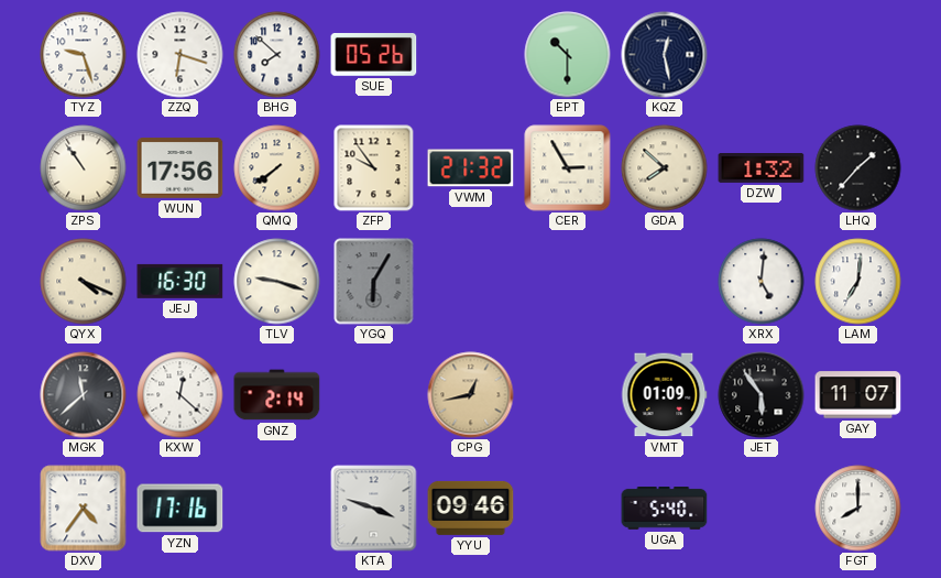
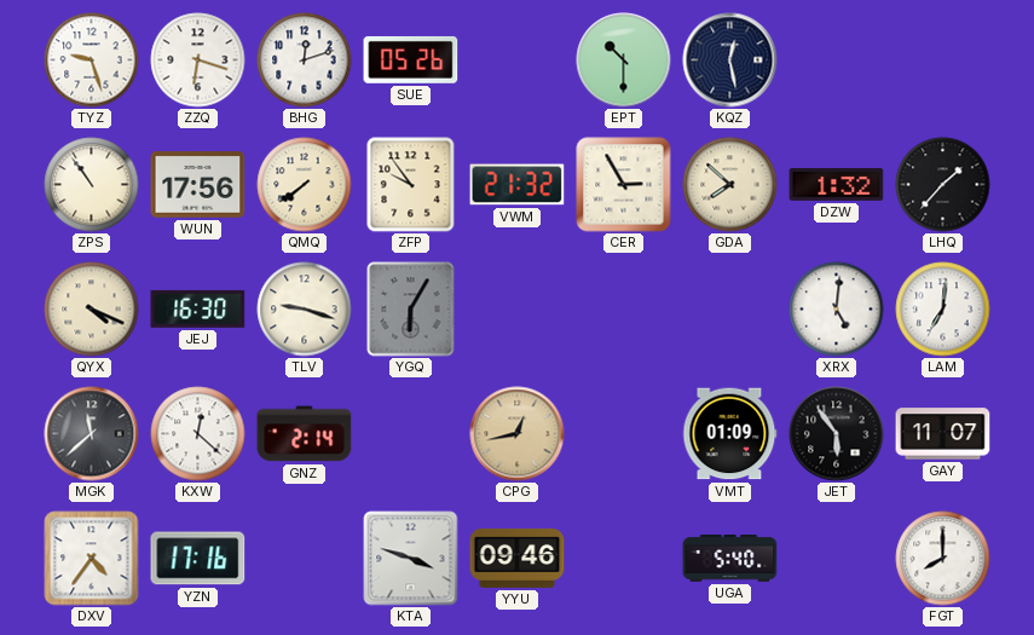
BHG: 7:52 -> 12:12
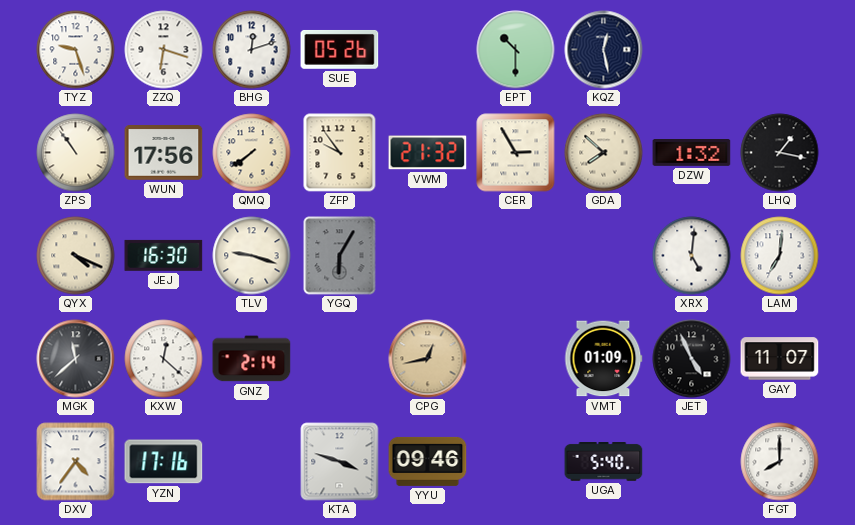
LHQ: 1:37 -> 1:17
JET: 5:54 -> 4:56
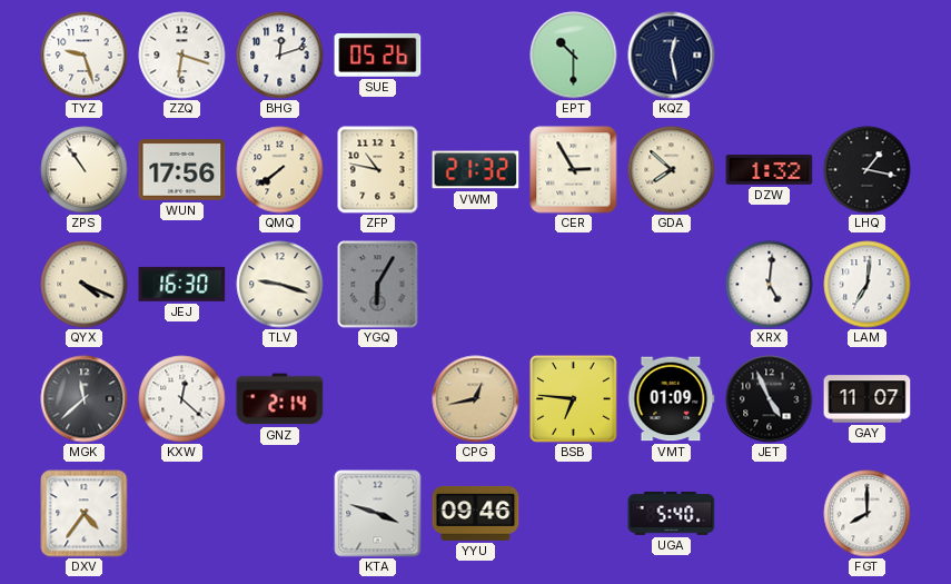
ZFP: 9:54 -> 10:47
BSB: none -> 6:46
YZN: 17:16 -> none
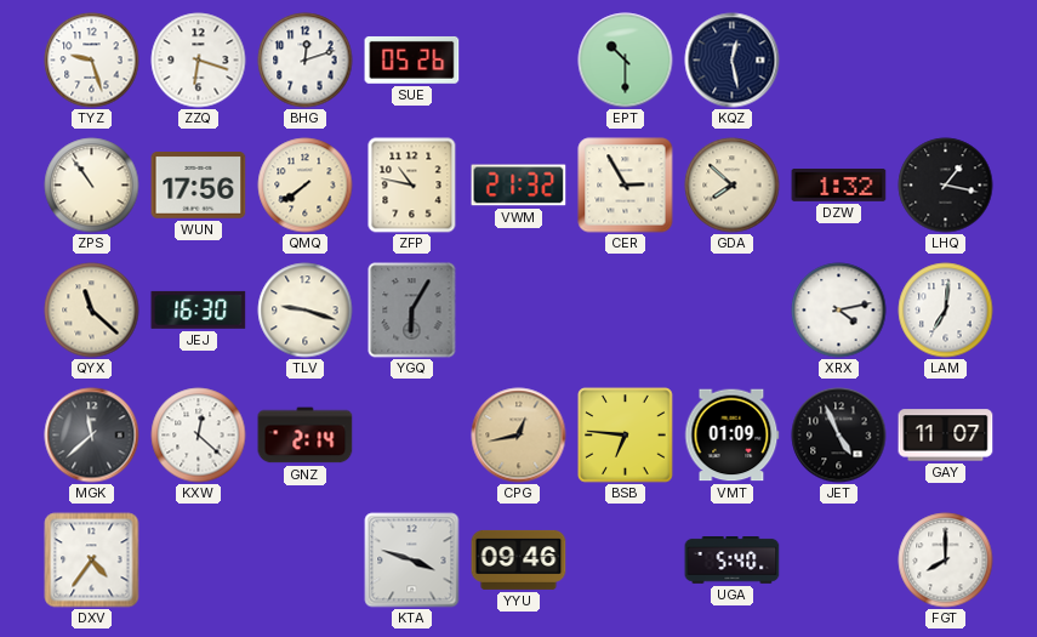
QYX: 4:19 -> 11:22
XRX: 5:01 -> 4:13
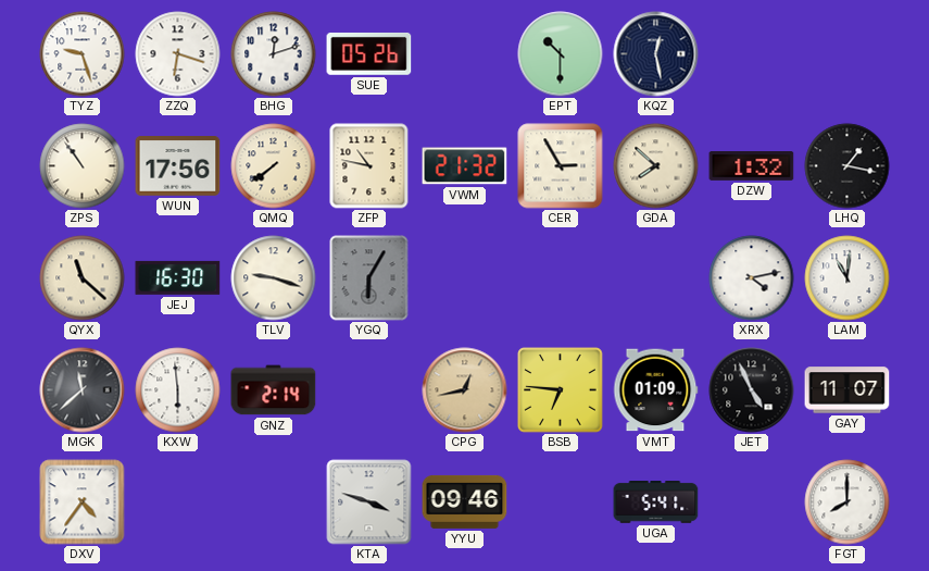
LAM: 7:01 -> 11:01
KXW: 12:22 -> 5:59
UGA: 5:40 -> 5:41
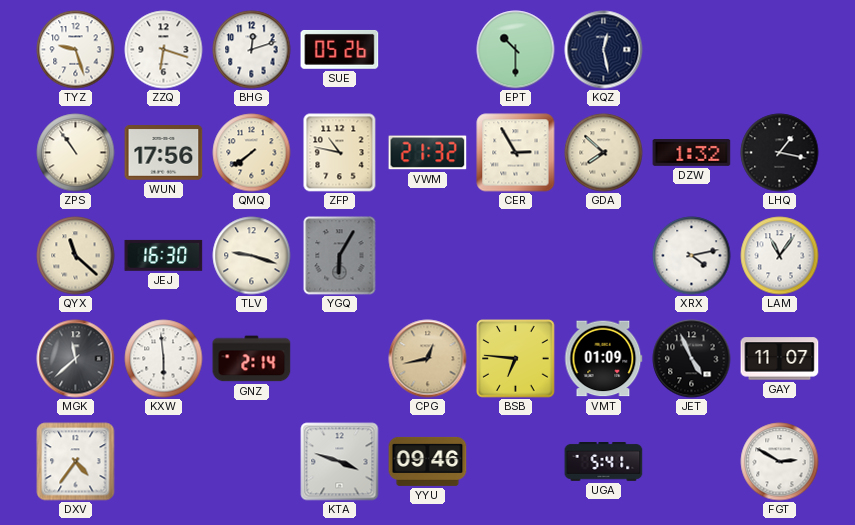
LAM: 11:01 -> 11:06
FGT: 8:00 -> 2:50
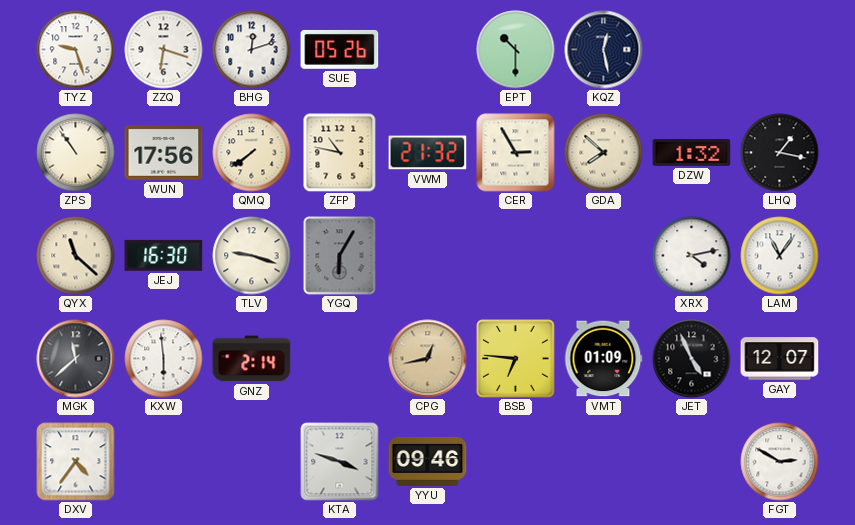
GAY: 11:07 -> 12:07
UGA: 5:41 -> none
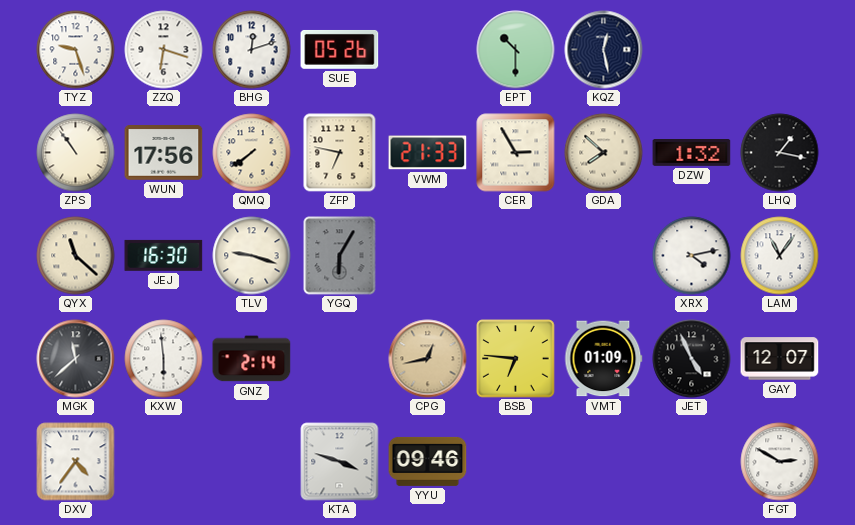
ZFP: 10:47 -> 6:47
VWM: 21:32 -> 21:33
